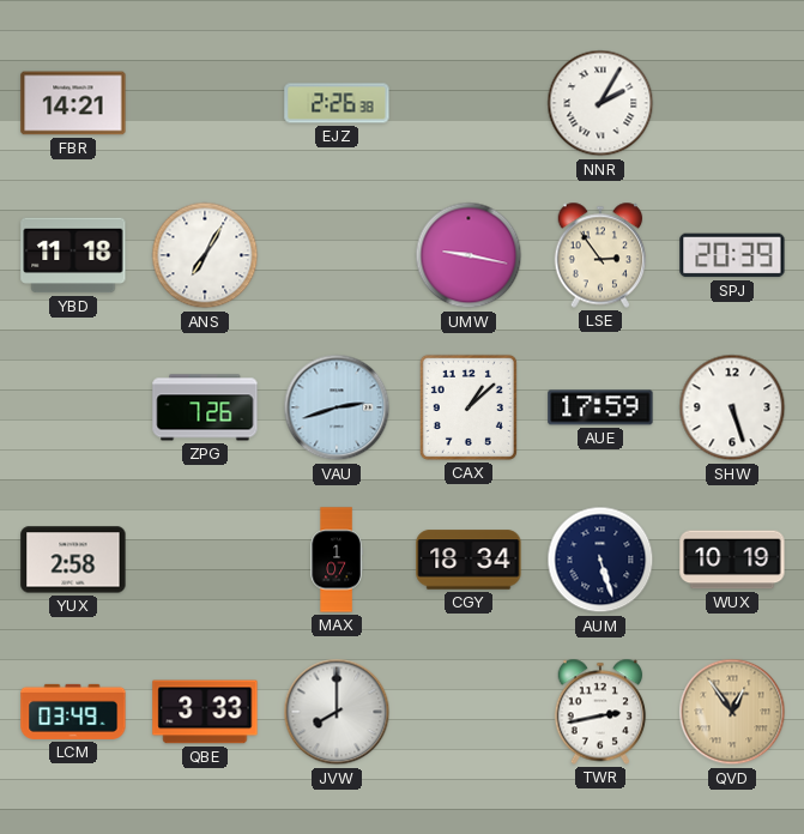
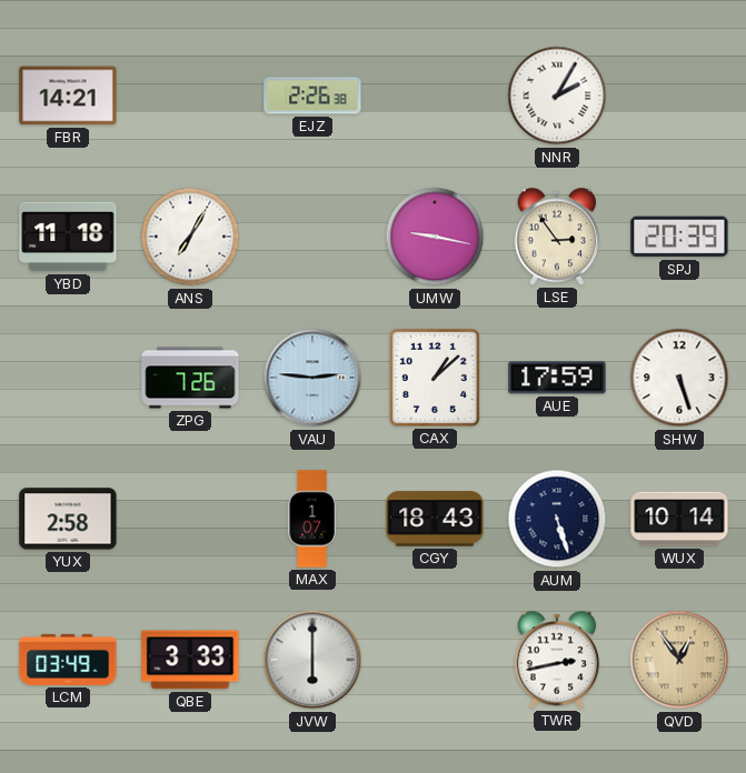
VAU: 2:42 -> 2:46
CGY: 18:34 -> 18:43
WUX: 10:19 -> 10:14
JVW: 8:00 -> 6:00
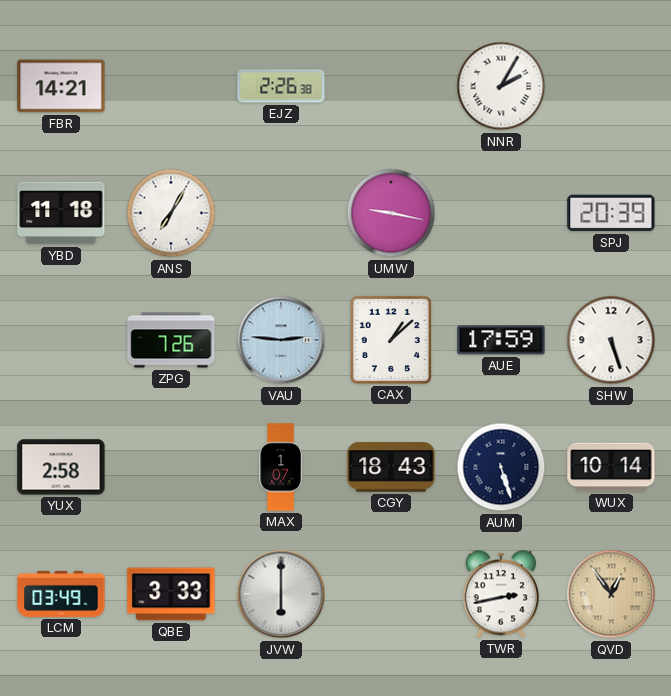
LSE: 2:54 -> none
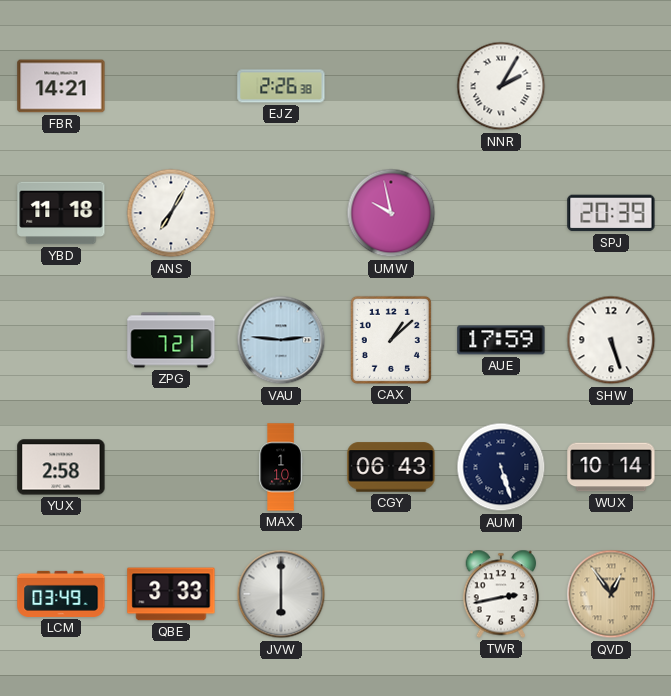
UMW: 9:17 -> 9:58
ZPG: 7:26 -> 7:21
MAX: 1:07 -> 1:10
CGY: 18:43 -> 06:43
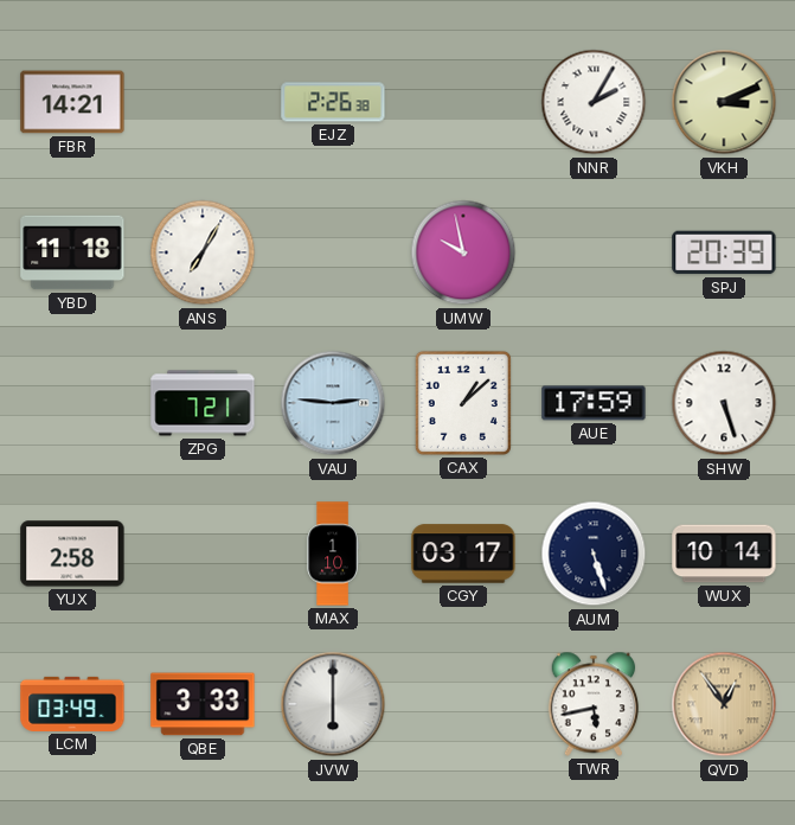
VKH: none -> 3:11
CGY: 06:43 -> 03:17
TWR: 2:43 -> 5:43
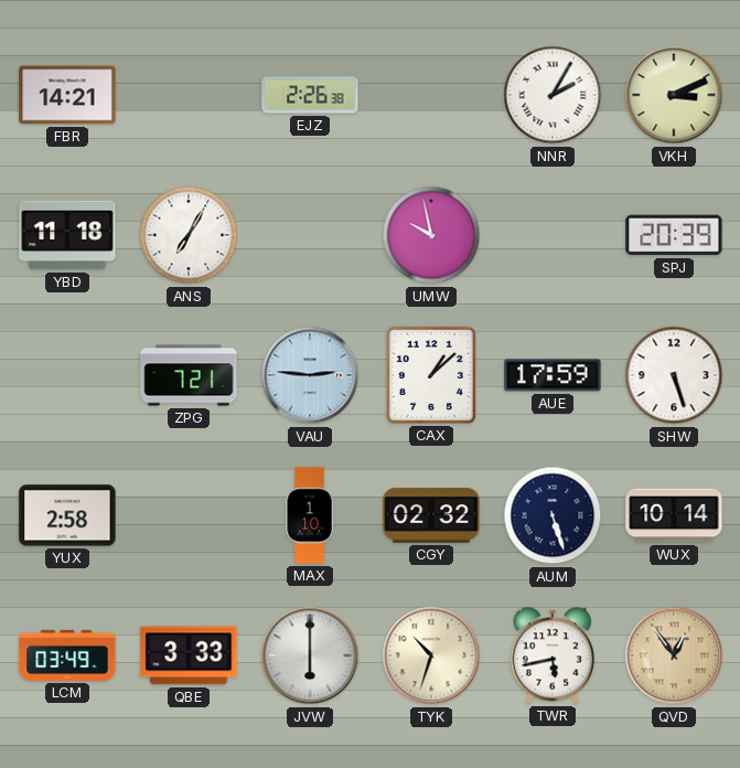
CGY: 03:17 -> 02:32
TYK: none -> 10:33
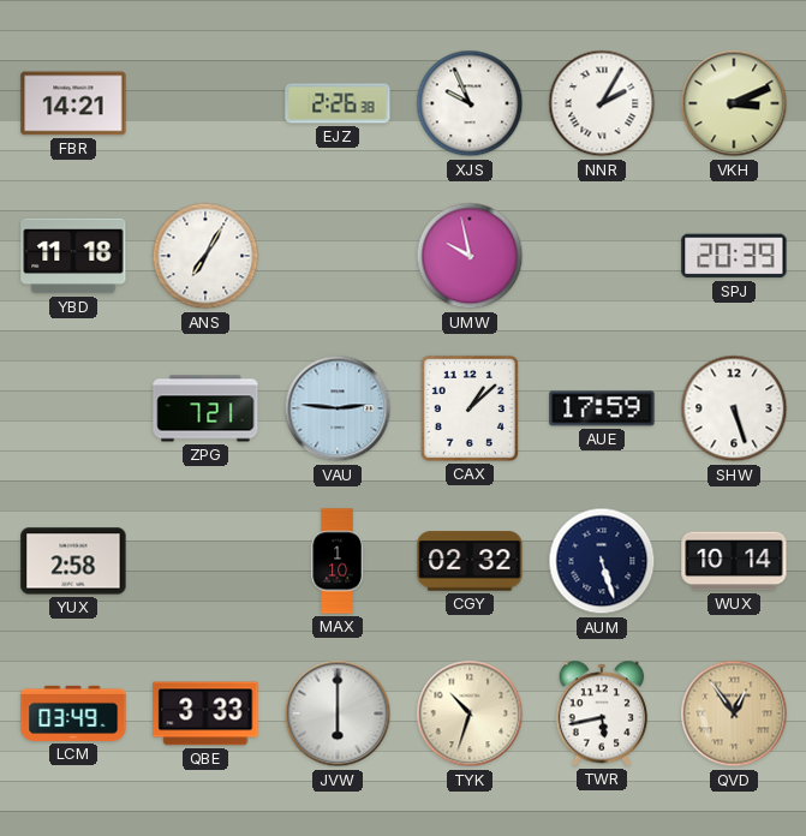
XJS: none -> 9:56
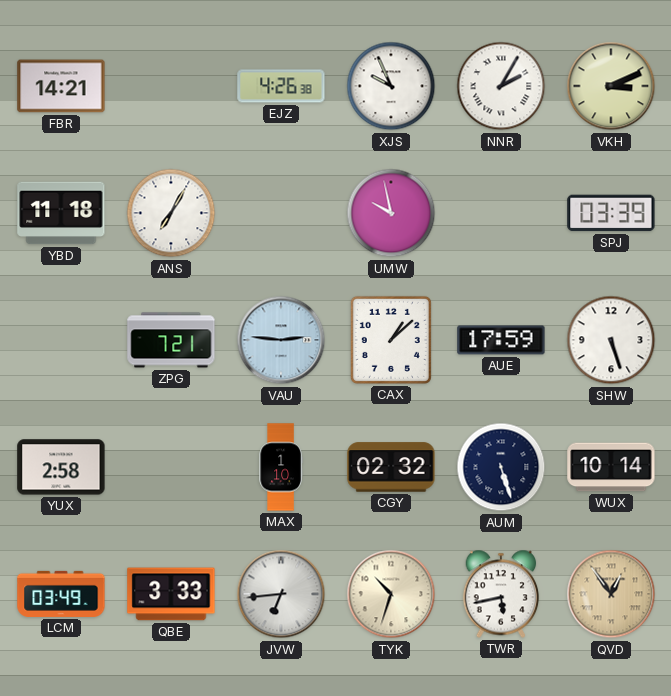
EJZ: 2:26 -> 4:26
SPJ: 20:39 -> 03:39
JVW: 6:00 -> 6:44
